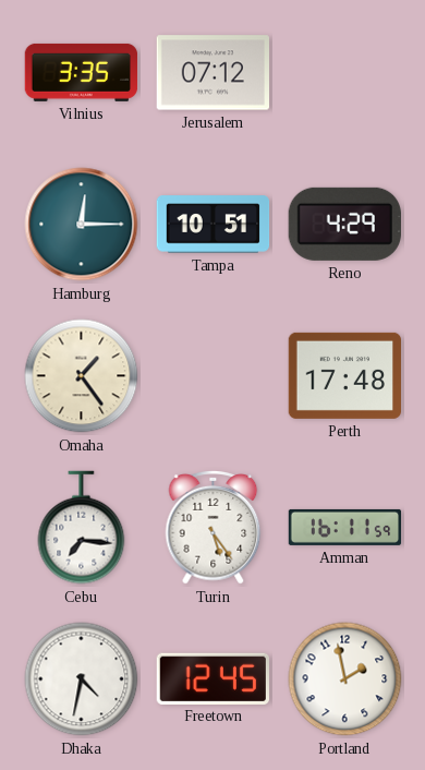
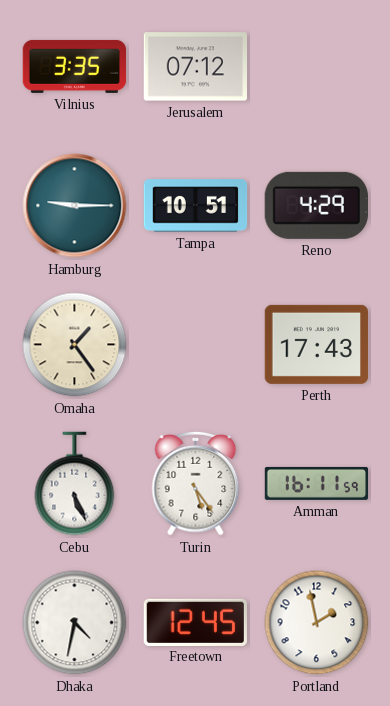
Hamburg: 12:15 -> 9:15
Perth: 17:48 -> 17:43
Cebu: 7:16 -> 5:26
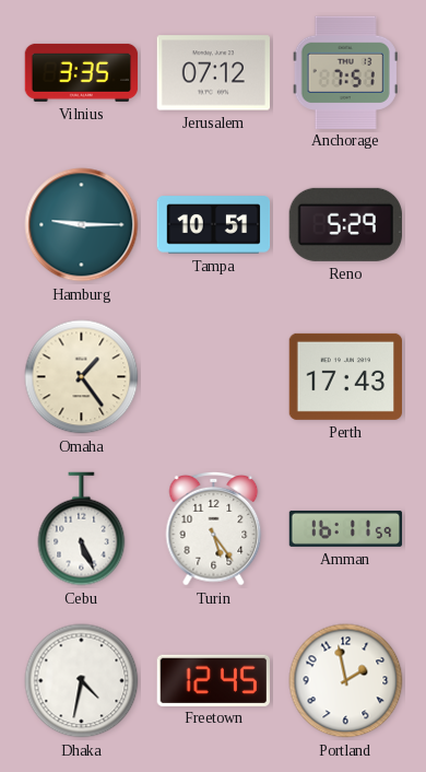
Anchorage: none -> 7:51
Reno: 4:29 -> 5:29
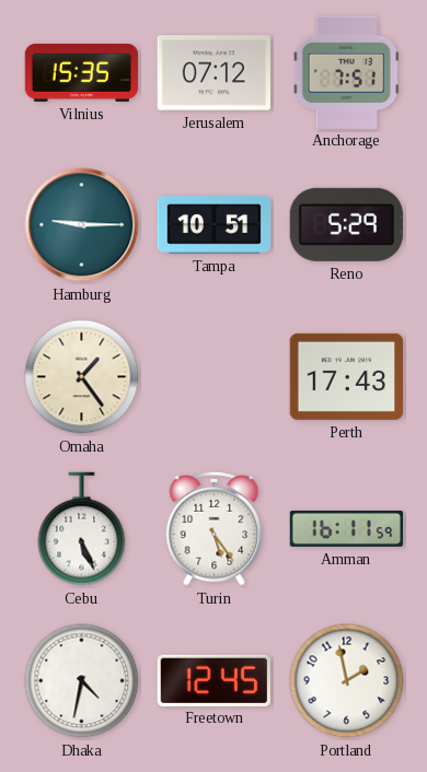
Vilnius: 3:35 -> 15:35
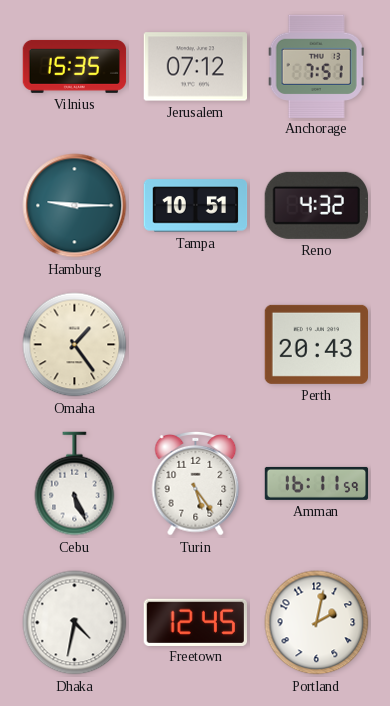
Reno: 5:29 -> 4:32
Perth: 17:43 -> 20:43
Portland: 1:58 -> 2:02
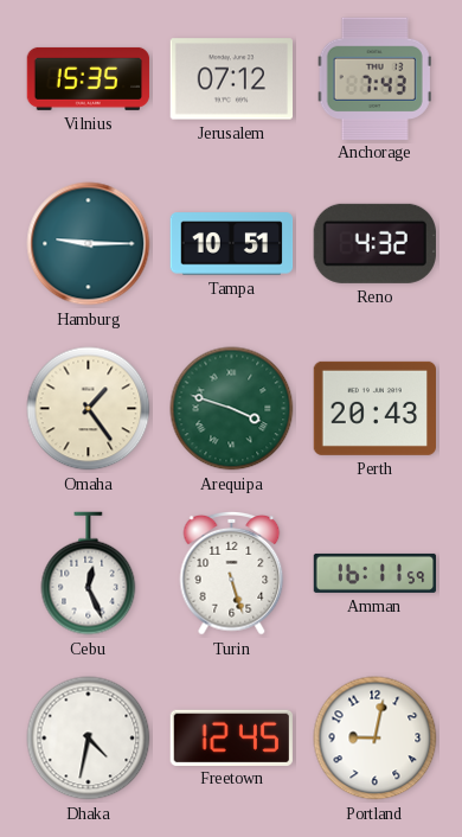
Anchorage: 7:51 -> 7:43
Arequipa: none -> 3:48
Cebu: 5:26 -> 12:26
Turin: 5:24 -> 5:27
Portland: 2:02 -> 9:02
